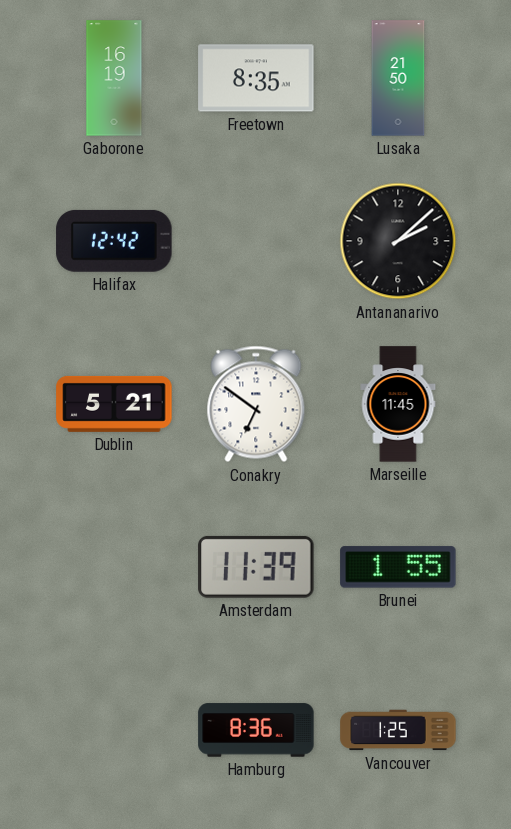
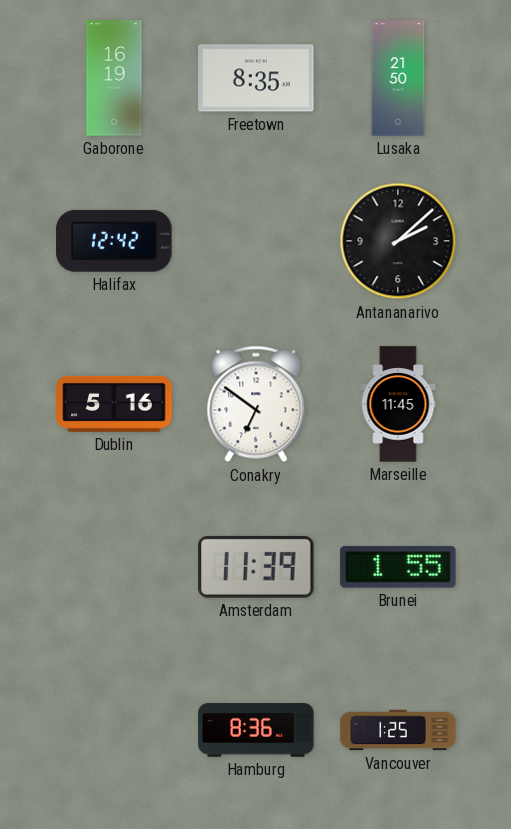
Dublin: 5:21 -> 5:16
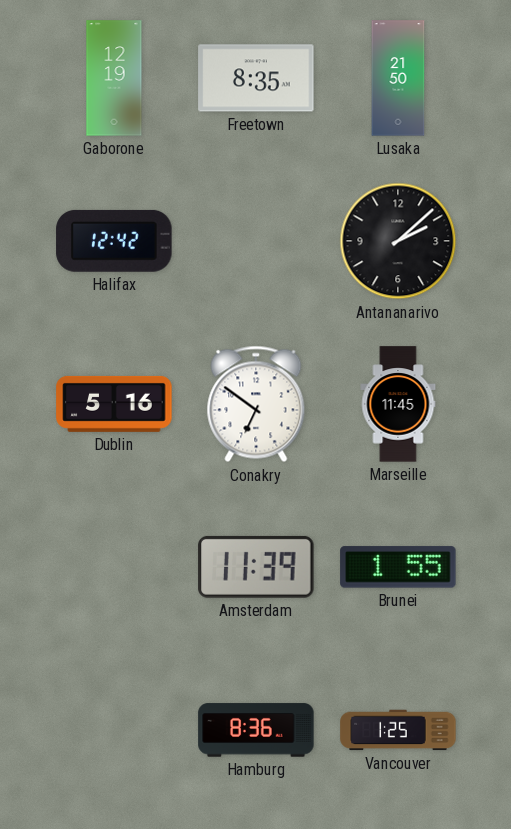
Gaborone: 16:19 -> 12:19
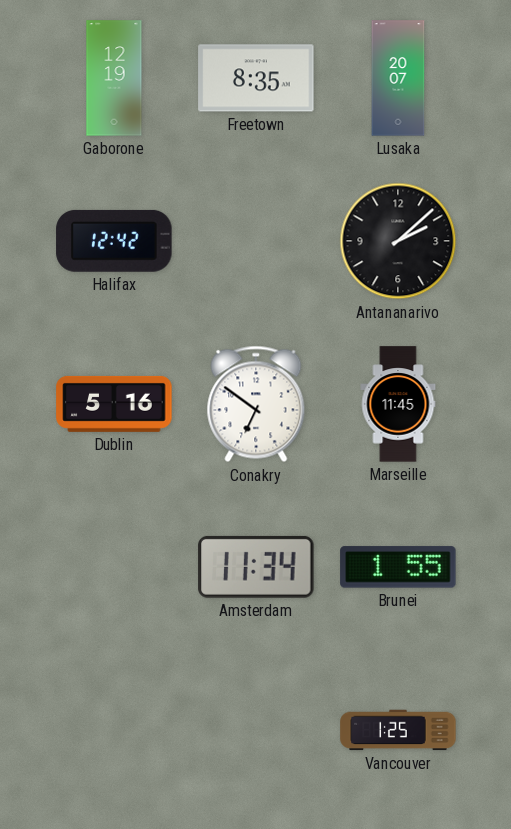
Lusaka: 21:50 -> 20:07
Amsterdam: 11:39 -> 11:34
Hamburg: 8:36 -> none
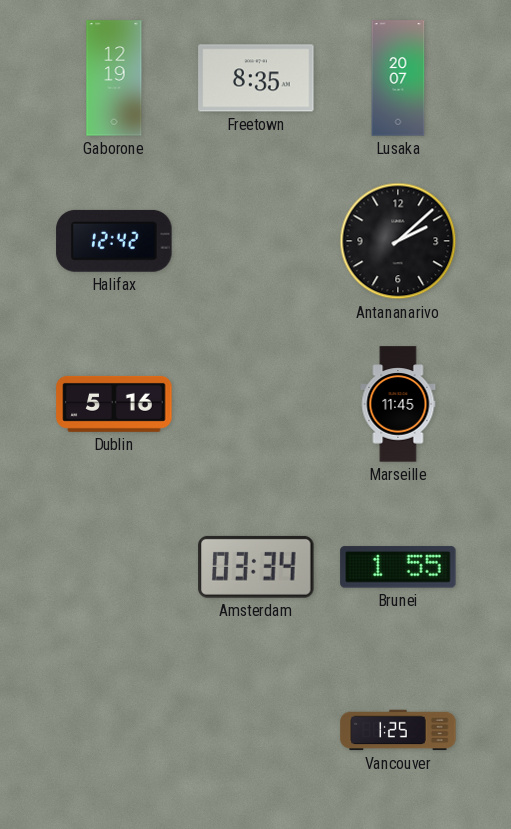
Conakry: 6:51 -> none
Amsterdam: 11:34 -> 03:34
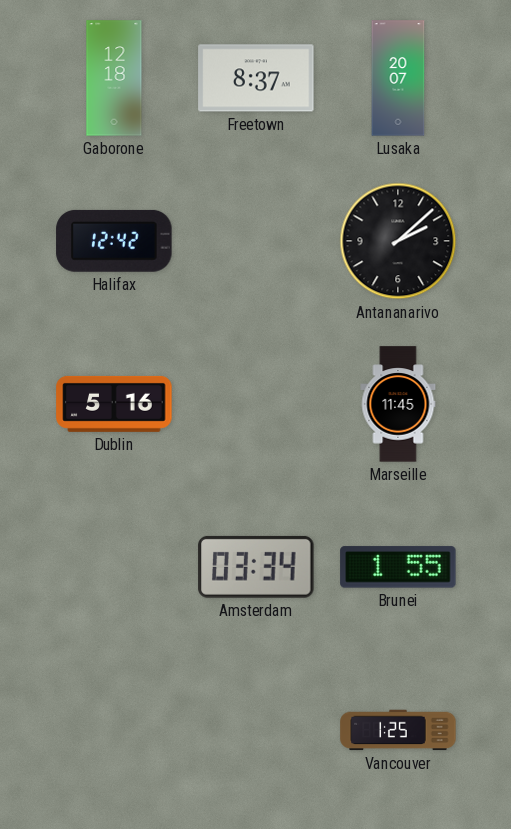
Gaborone: 12:19 -> 12:18
Freetown: 8:35 -> 8:37
